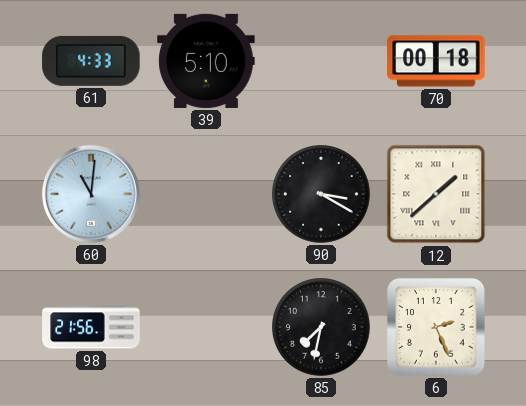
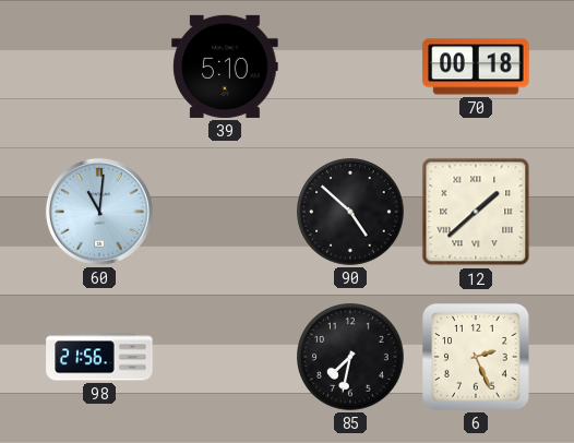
61: 4:33 -> none
90: 3:20 -> 4:52
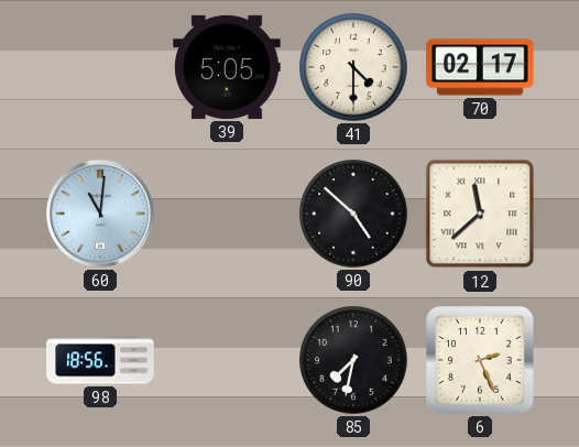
39: 5:10 -> 5:05
41: none -> 4:30
70: 00:18 -> 02:17
12: 1:38 -> 11:38
98: 21:56 -> 18:56
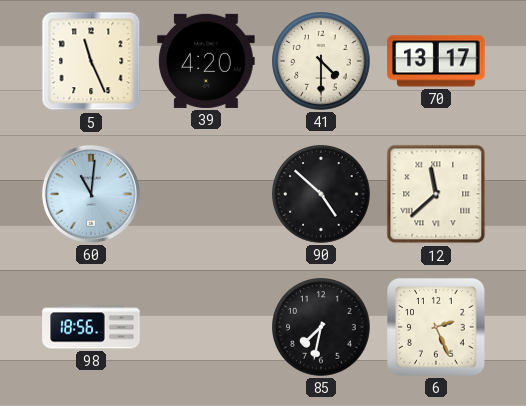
5: none -> 11:26
39: 5:05 -> 4:20
70: 02:17 -> 13:17
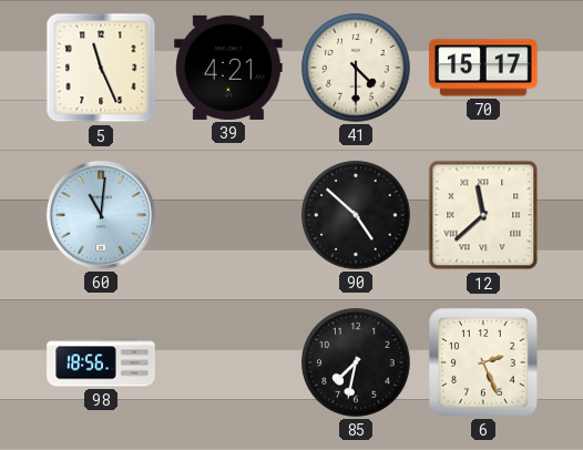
39: 4:20 -> 4:21
70: 13:17 -> 15:17
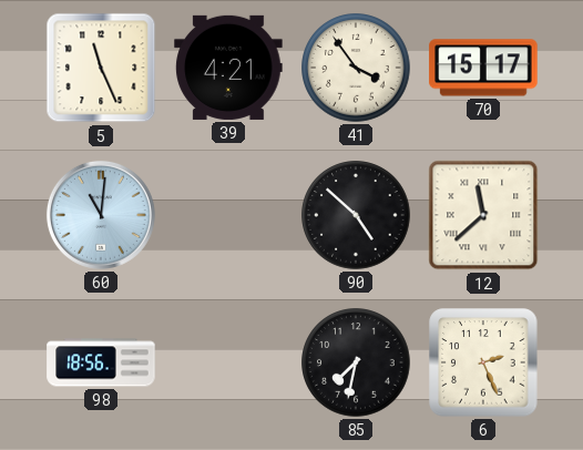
41: 4:30 -> 3:54
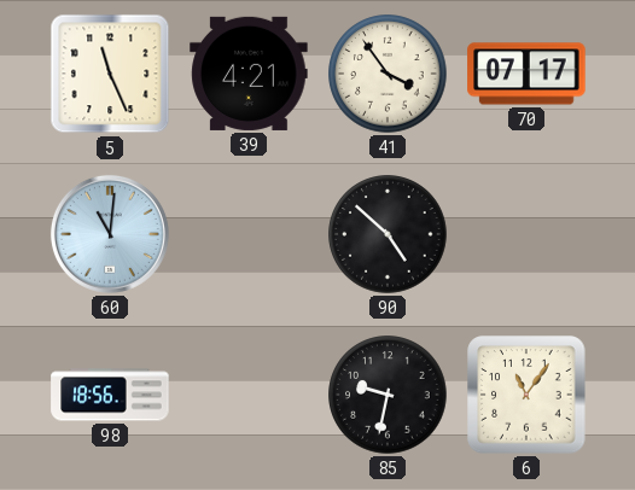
70: 15:17 -> 07:17
12: 11:38 -> none
85: 7:32 -> 9:32
6: 2:26 -> 11:06
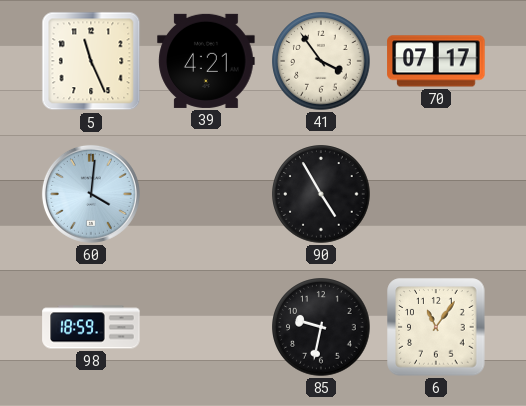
60: 11:01 -> 4:01
90: 4:52 -> 4:55
98: 18:56 -> 18:59
